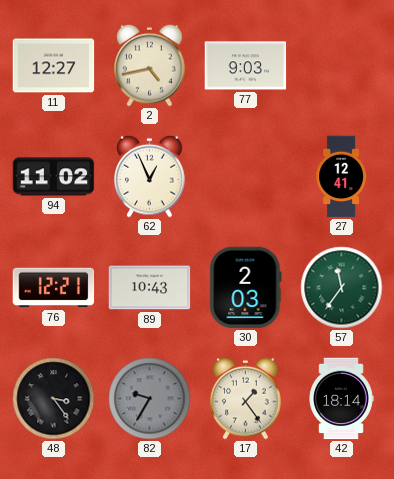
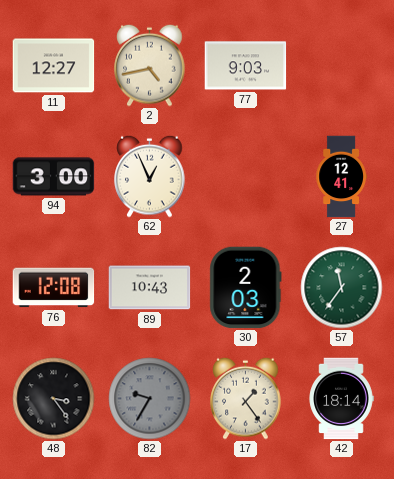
94: 11:02 -> 3:00
76: 12:21 -> 12:08
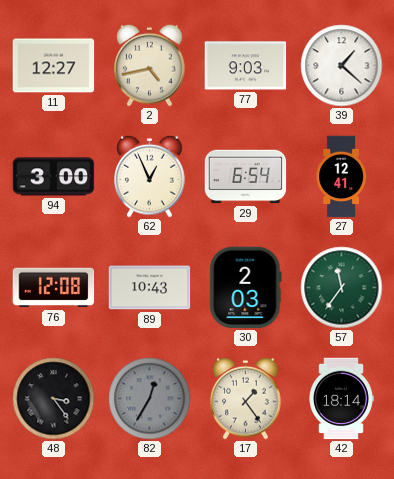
39: none -> 1:22
29: none -> 6:54
82: 9:35 -> 12:35
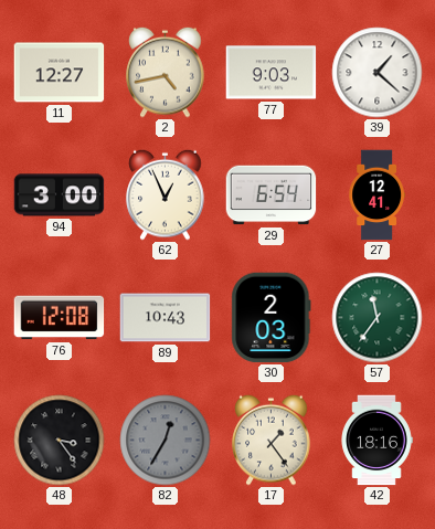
42: 18:14 -> 18:16
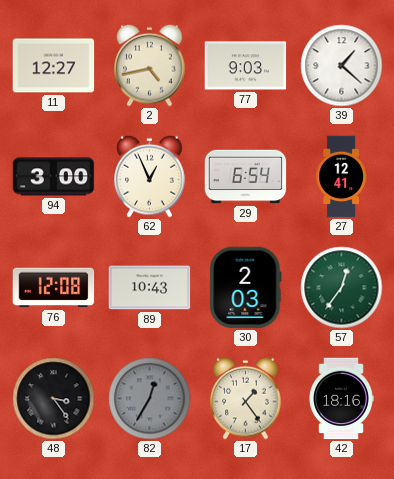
57: 11:36 -> 12:36
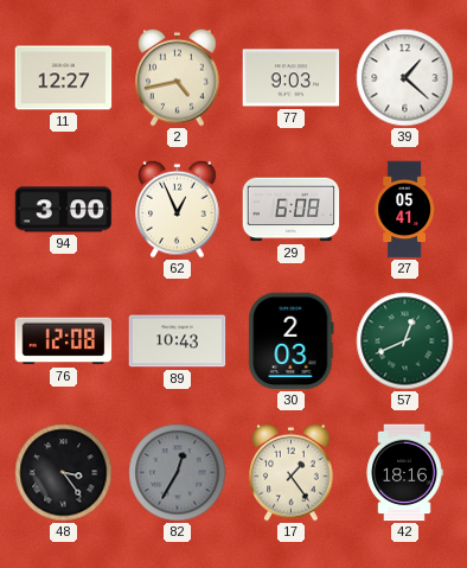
29: 6:54 -> 6:08
27: 12:41 -> 05:41
57: 12:36 -> 12:41
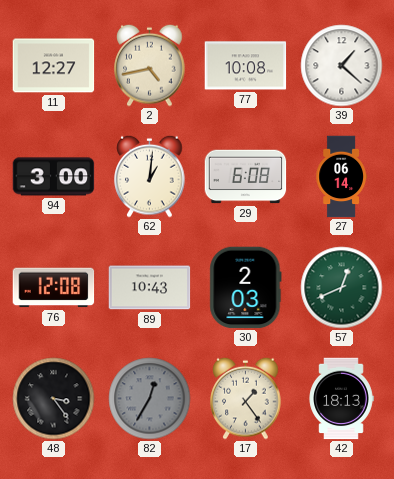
77: 9:03 -> 10:08
62: 12:56 -> 1:01
27: 05:41 -> 06:14
42: 18:16 -> 18:13
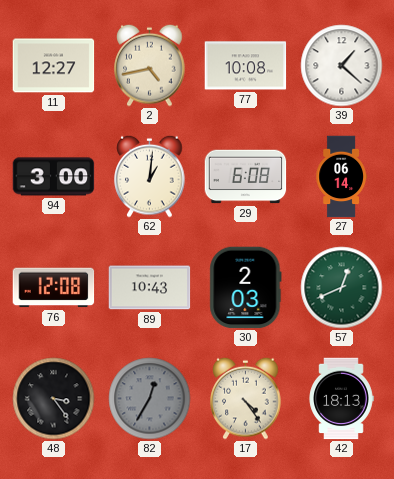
17: 1:24 -> 4:24
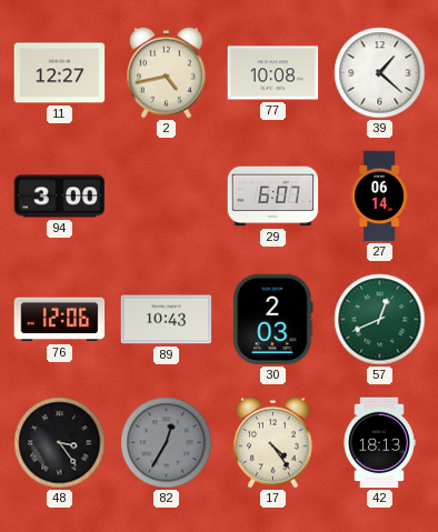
62: 1:01 -> none
29: 6:08 -> 6:07
76: 12:08 -> 12:06
